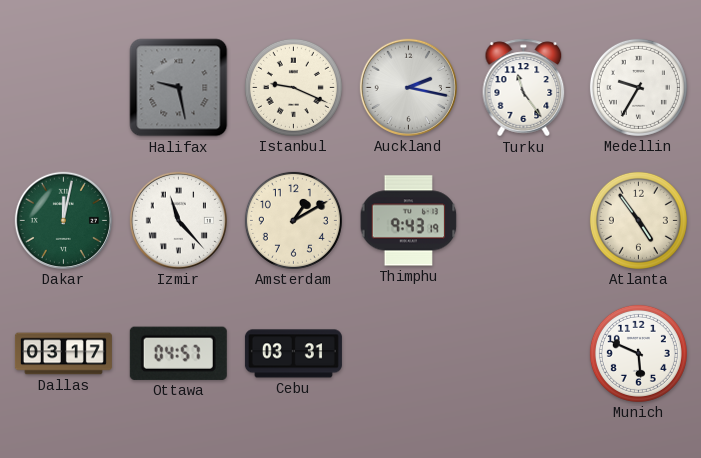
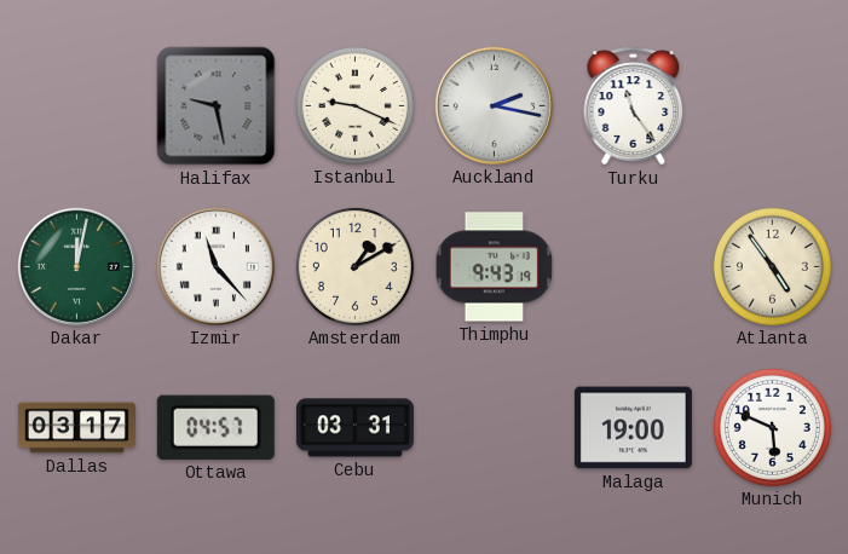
Medellin: 9:35 -> none
Malaga: none -> 19:00
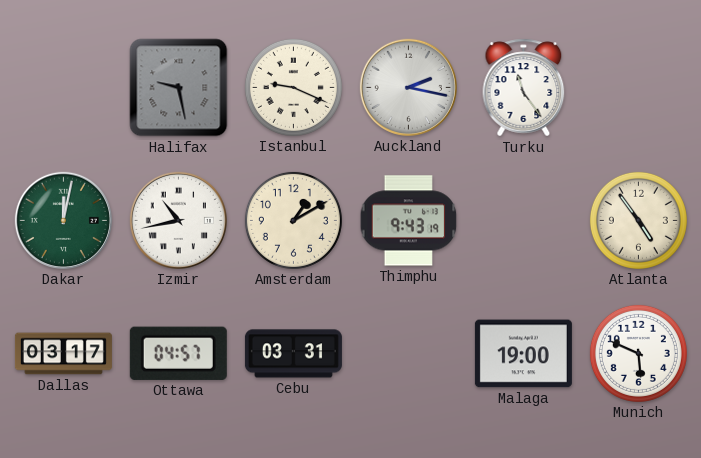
Izmir: 11:23 -> 10:43
